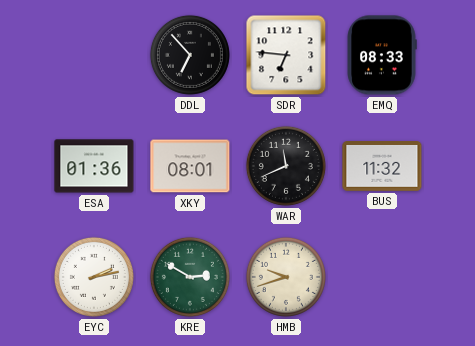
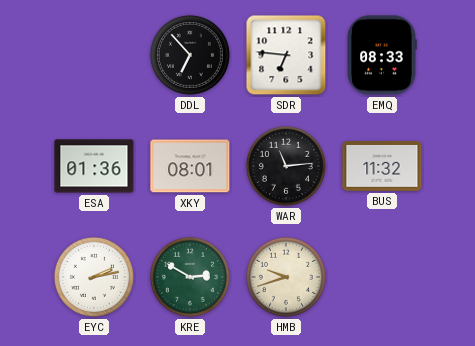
WAR: 11:41 -> 11:14
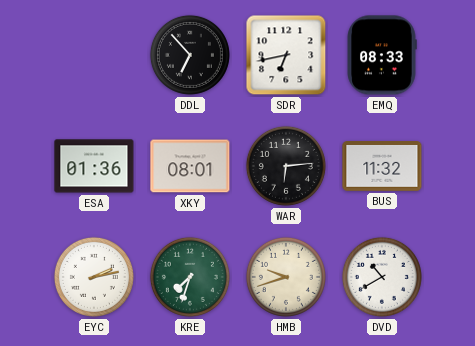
SDR: 6:46 -> 6:43
WAR: 11:14 -> 6:14
KRE: 2:50 -> 7:33
DVD: none -> 10:40
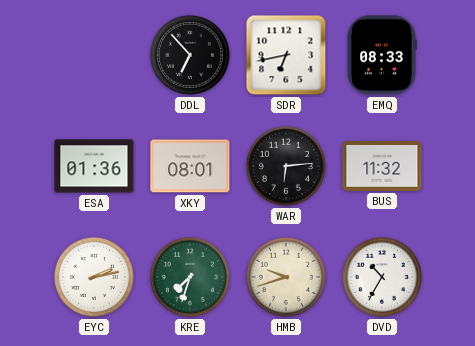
DVD: 10:40 -> 10:35
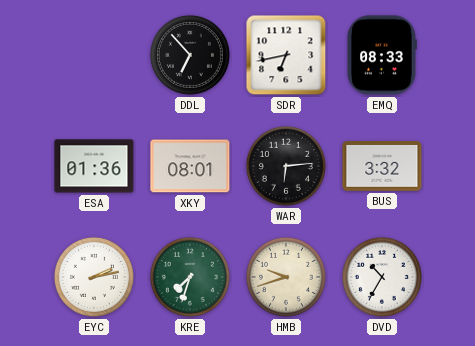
BUS: 11:32 -> 3:32
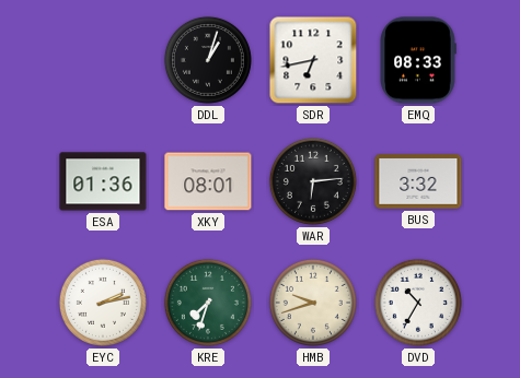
DDL: 6:53 -> 1:03
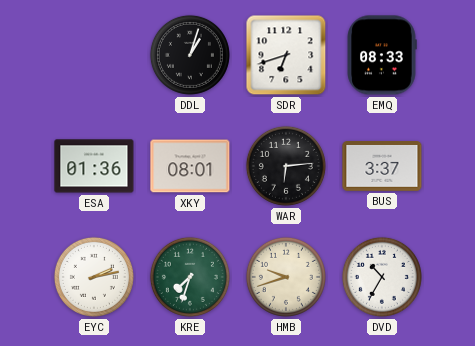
SDR: 6:43 -> 6:42
BUS: 3:32 -> 3:37
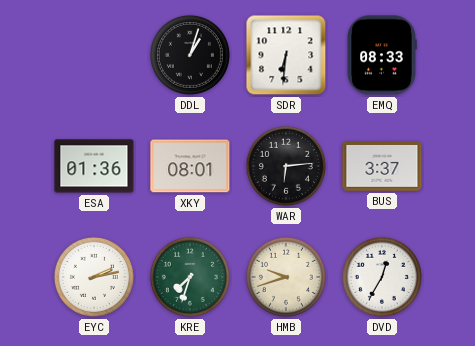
SDR: 6:42 -> 6:31
DVD: 10:35 -> 12:35
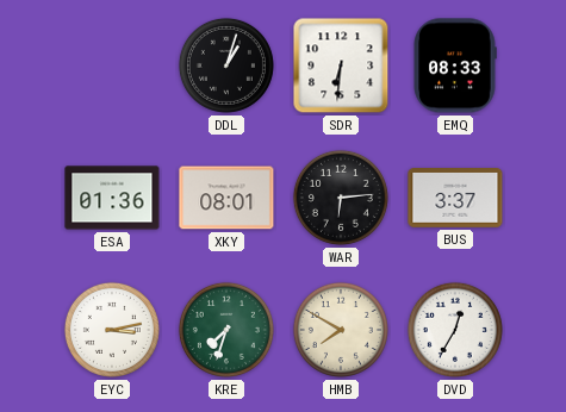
EYC: 2:13 -> 3:13
HMB: 9:42 -> 7:50
